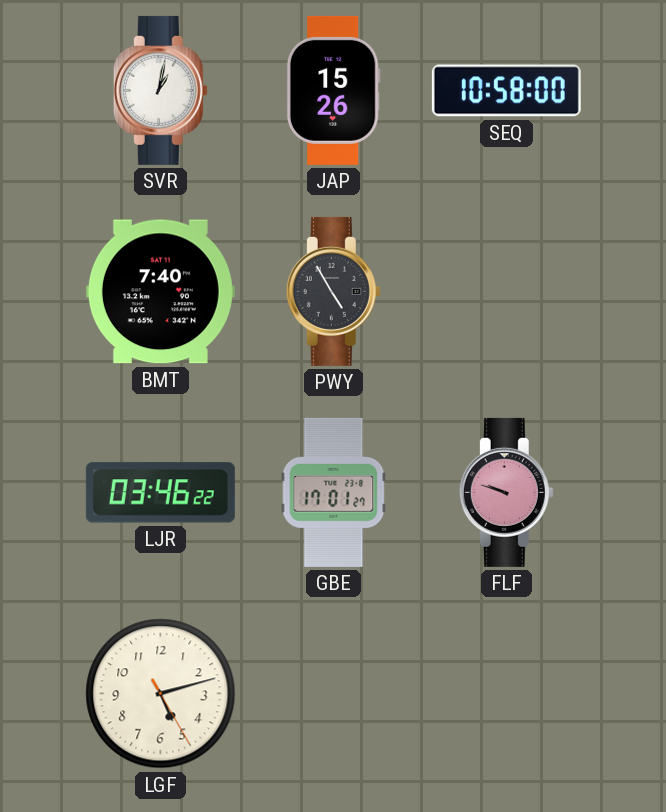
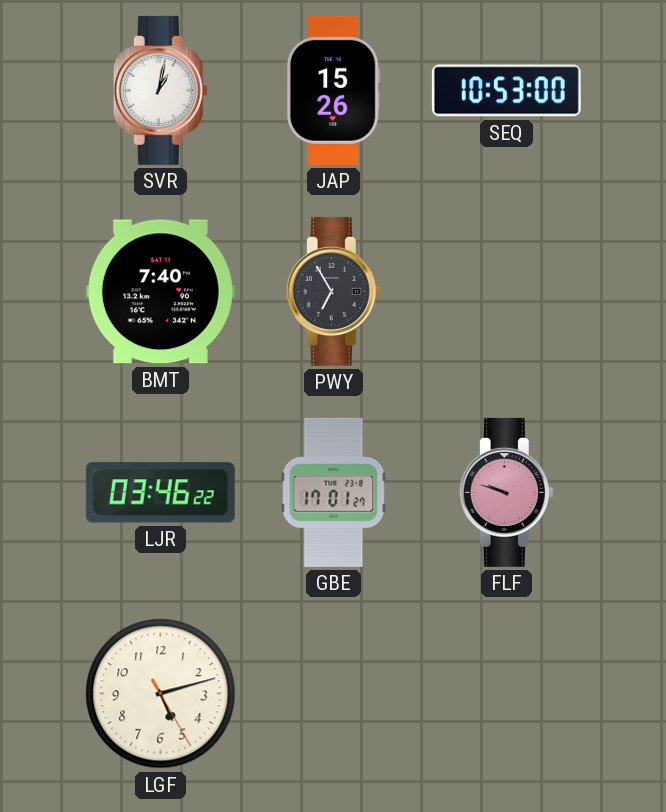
SEQ: 10:58 -> 10:53
PWY: 4:55 -> 6:55
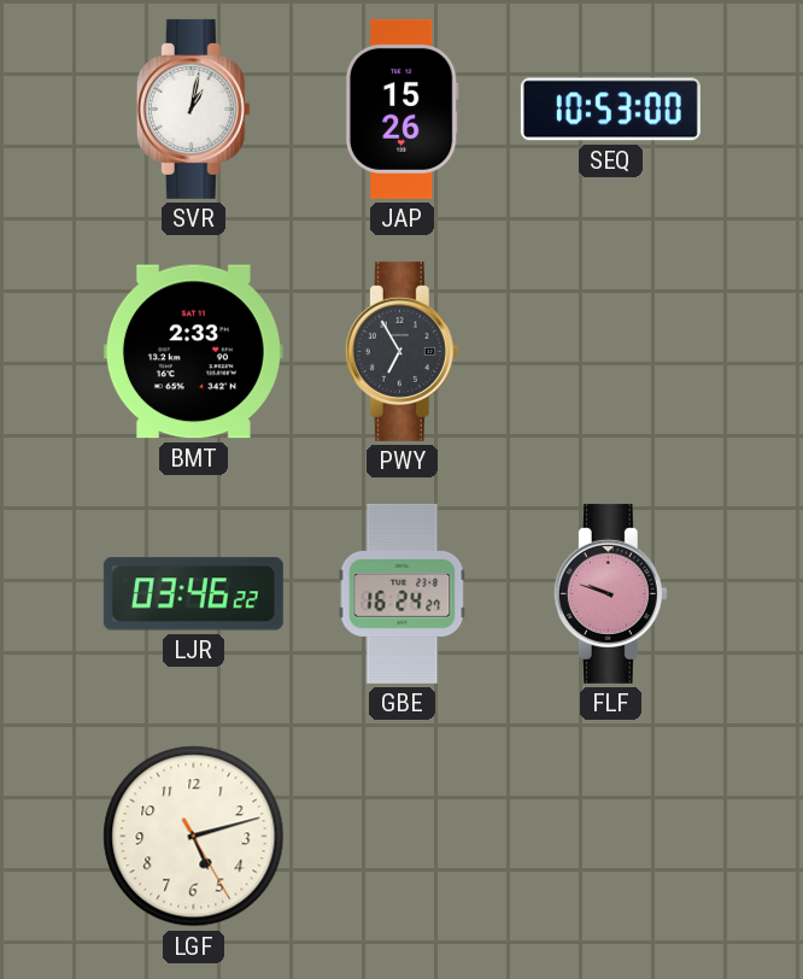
BMT: 7:40 -> 2:33
GBE: 17:01 -> 16:24
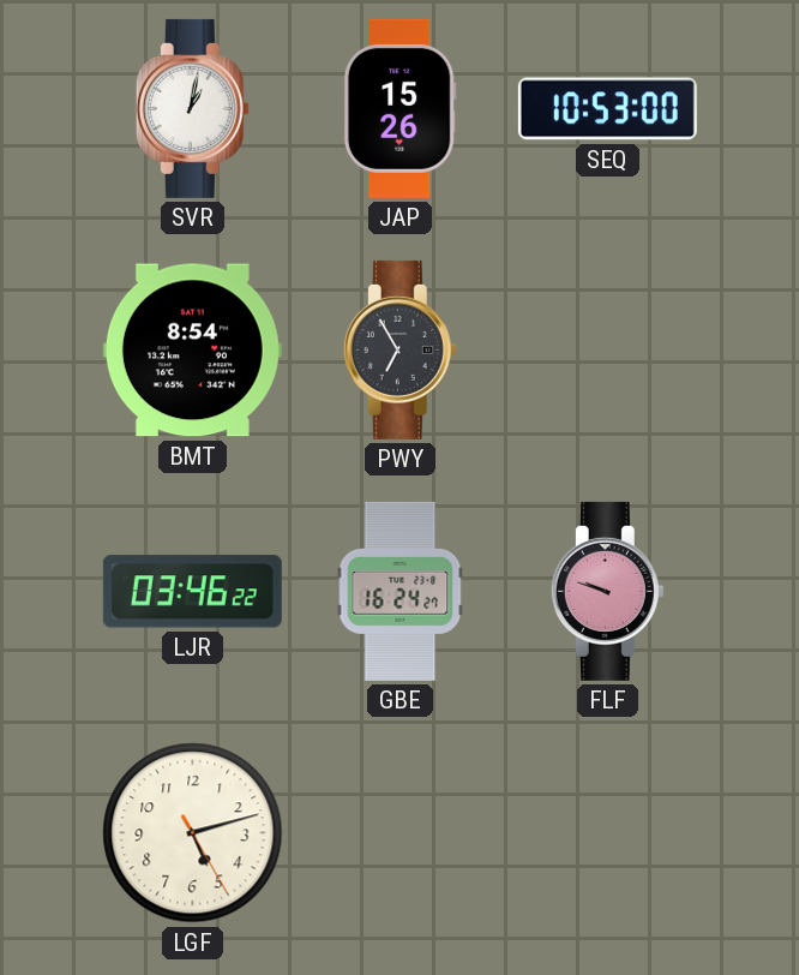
BMT: 2:33 -> 8:54
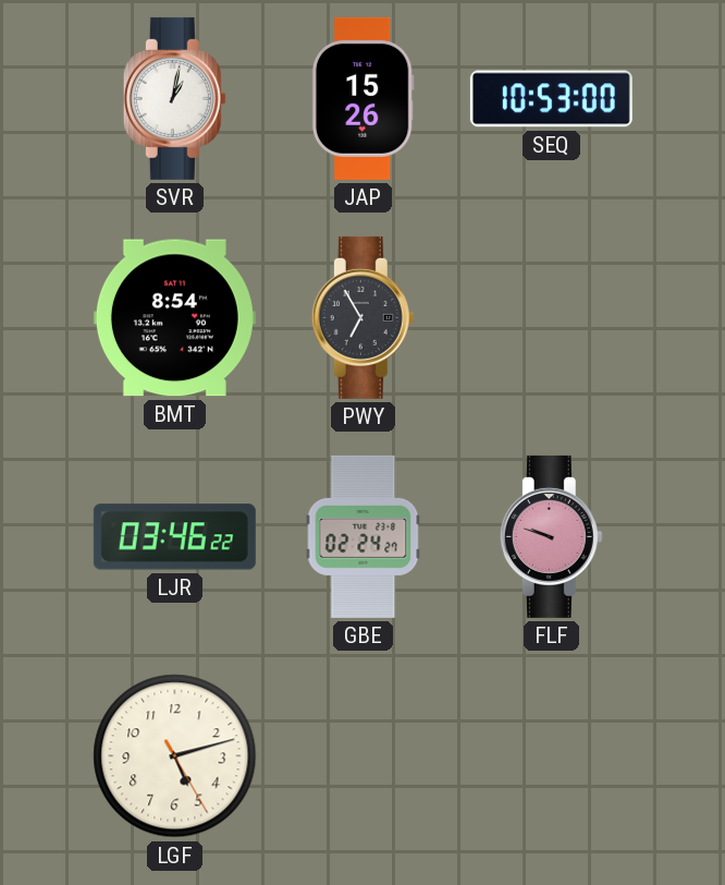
GBE: 16:24 -> 02:24
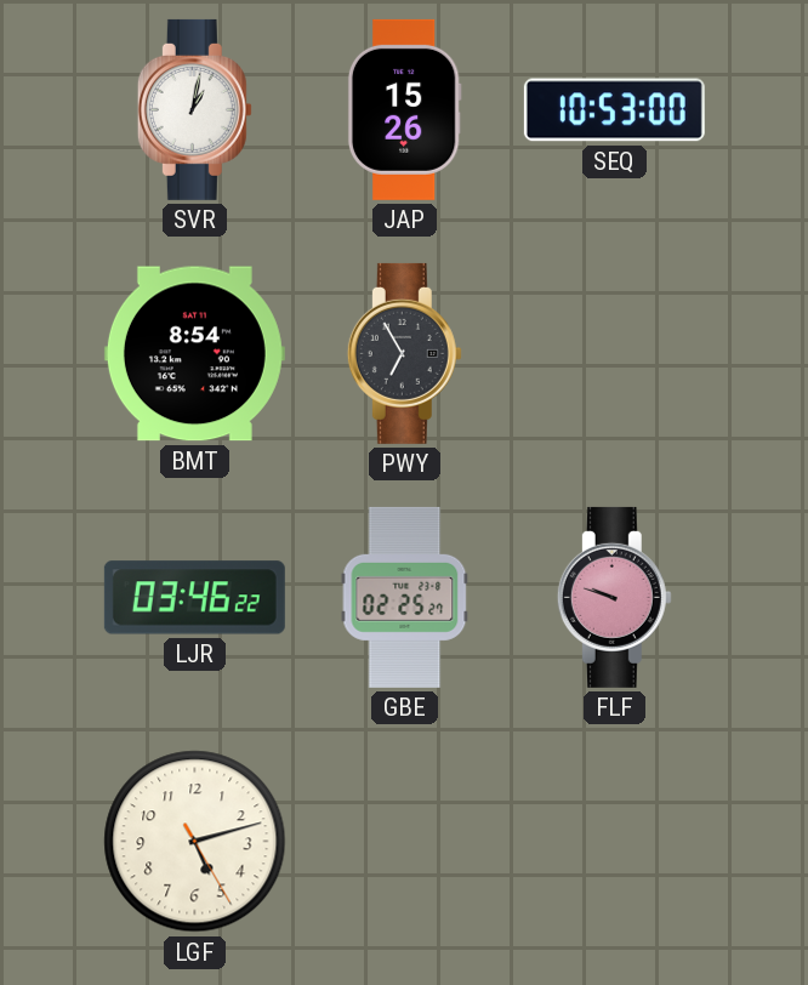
GBE: 02:24 -> 02:25
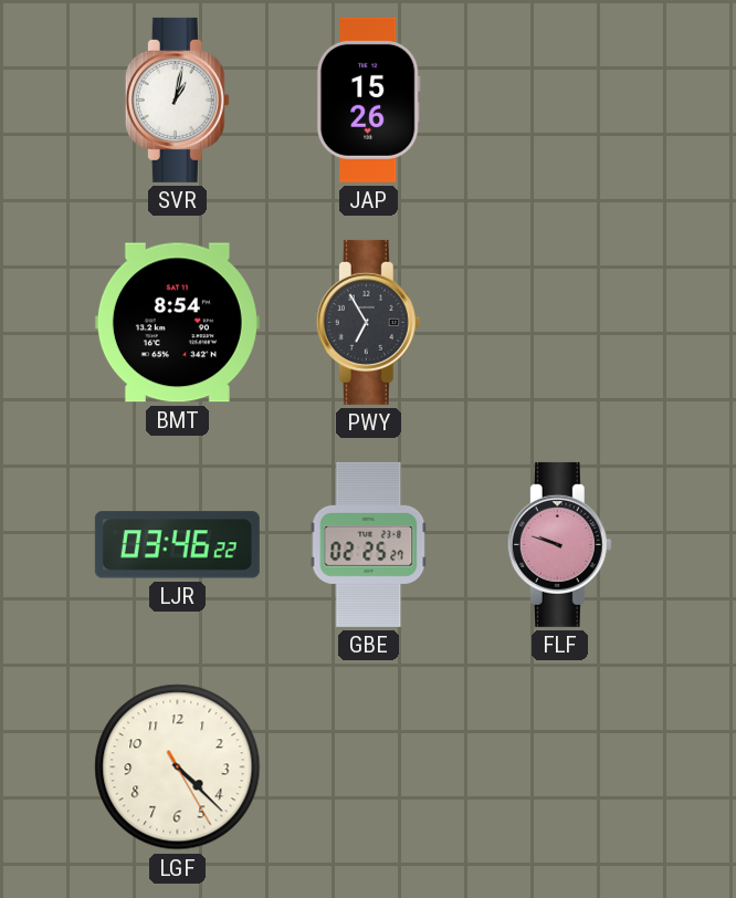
SEQ: 10:53 -> none
LGF: 5:12 -> 4:22
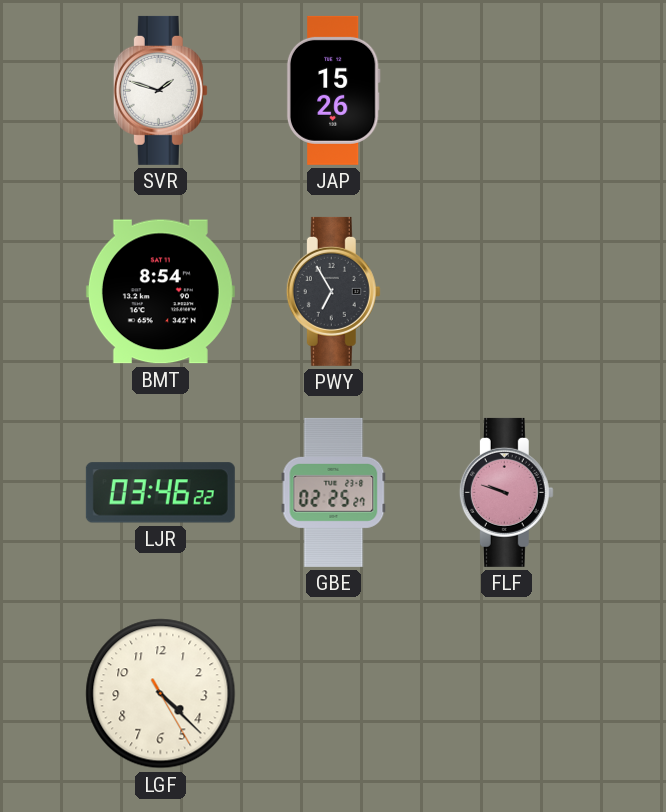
SVR: 1:02 -> 1:48
